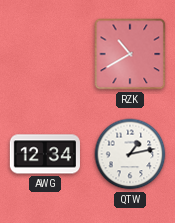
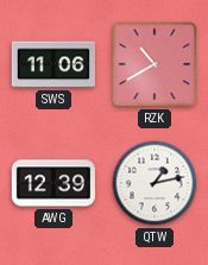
SWS: none -> 11:06
AWG: 12:34 -> 12:39
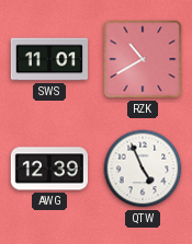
SWS: 11:06 -> 11:01
QTW: 1:13 -> 4:56
